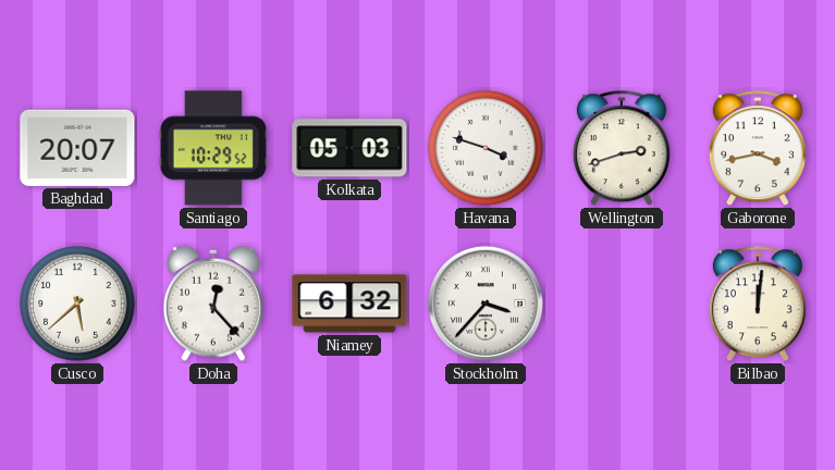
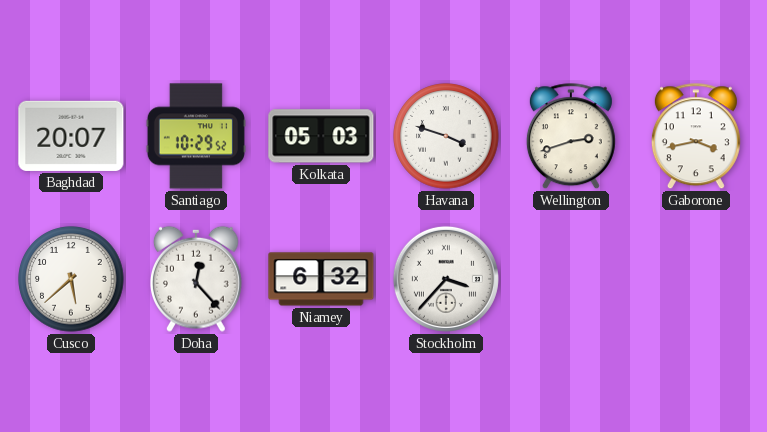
Bilbao: 12:01 -> none
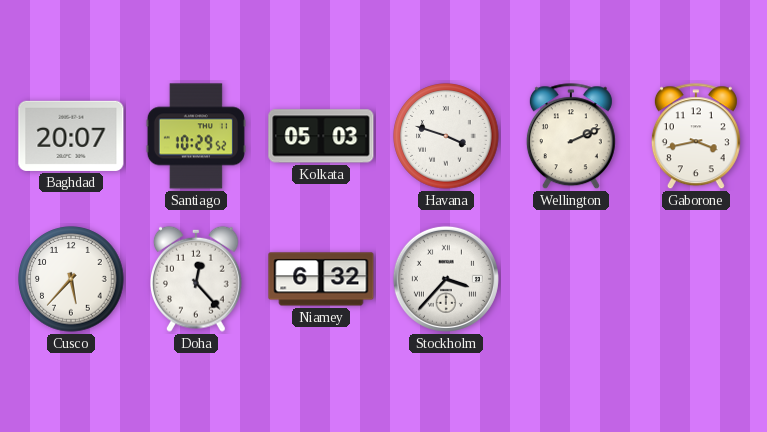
Wellington: 2:42 -> 2:11
Cusco: 5:38 -> 5:37
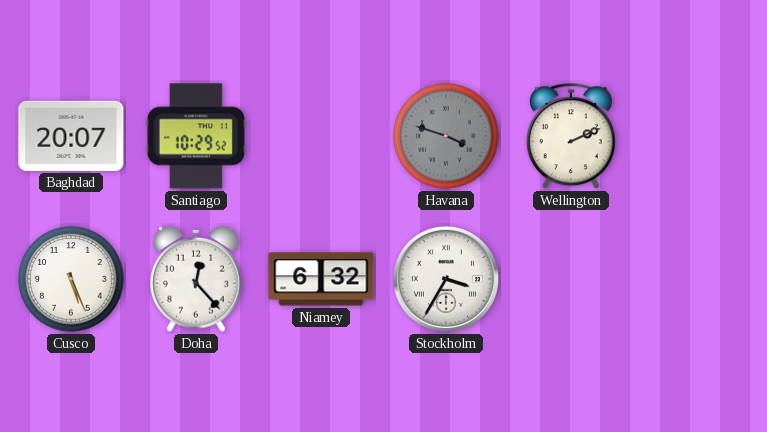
Kolkata: 05:03 -> none
Havana dial: white -> grey
Gaborone: 3:43 -> none
Cusco: 5:37 -> 5:26
Stockholm: 3:37 -> 3:35
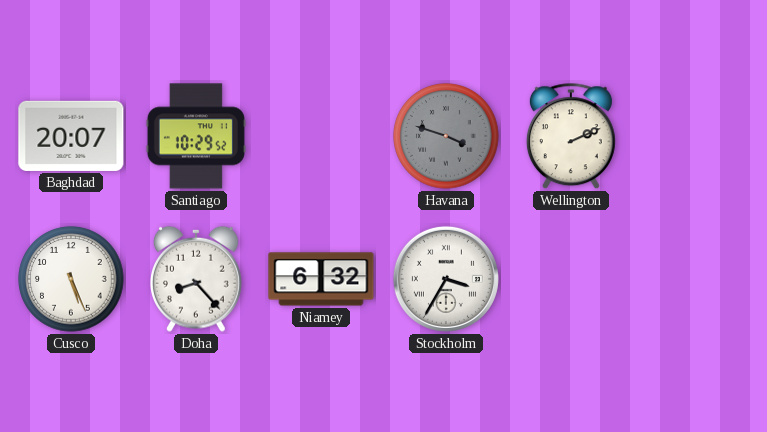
Doha: 12:23 -> 8:23
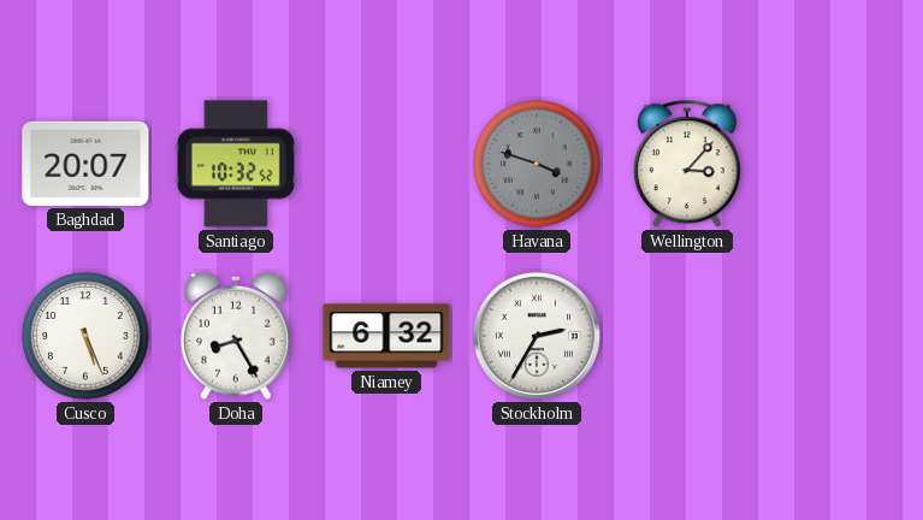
Santiago: 10:29 -> 10:32
Wellington: 2:11 -> 3:07
Doha: 8:23 -> 8:25
Stockholm: 3:35 -> 2:35
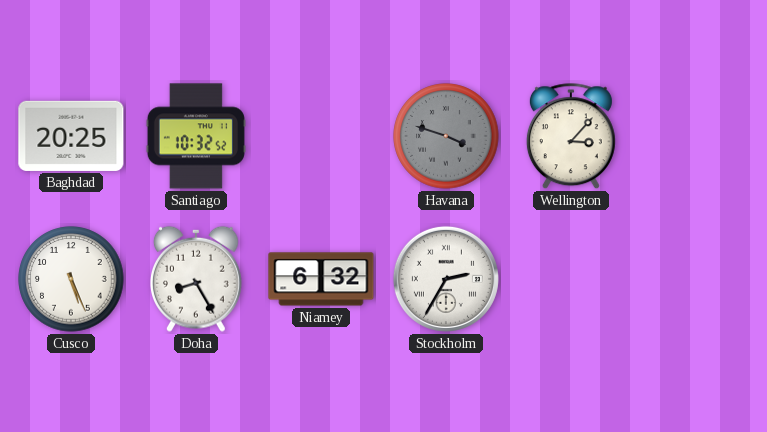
Baghdad: 20:07 -> 20:25
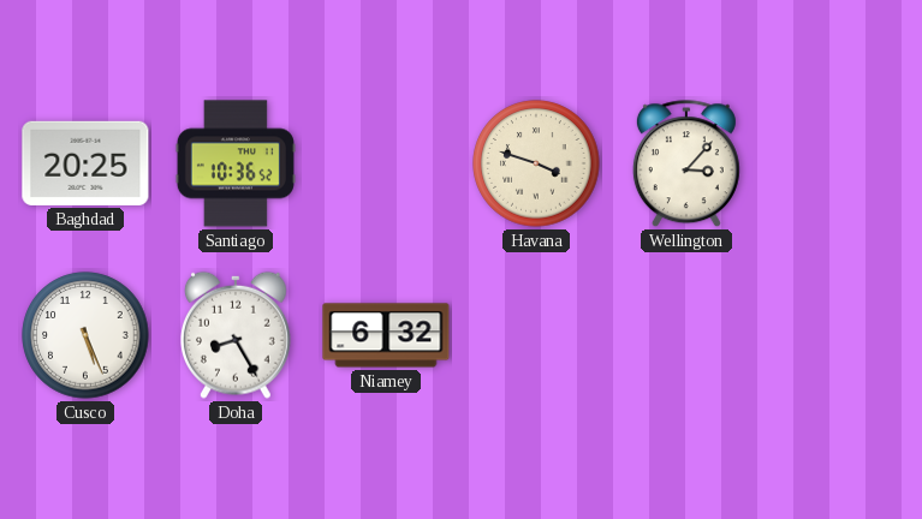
Santiago: 10:32 -> 10:36
Havana dial: grey -> cream
Stockholm: 2:35 -> none
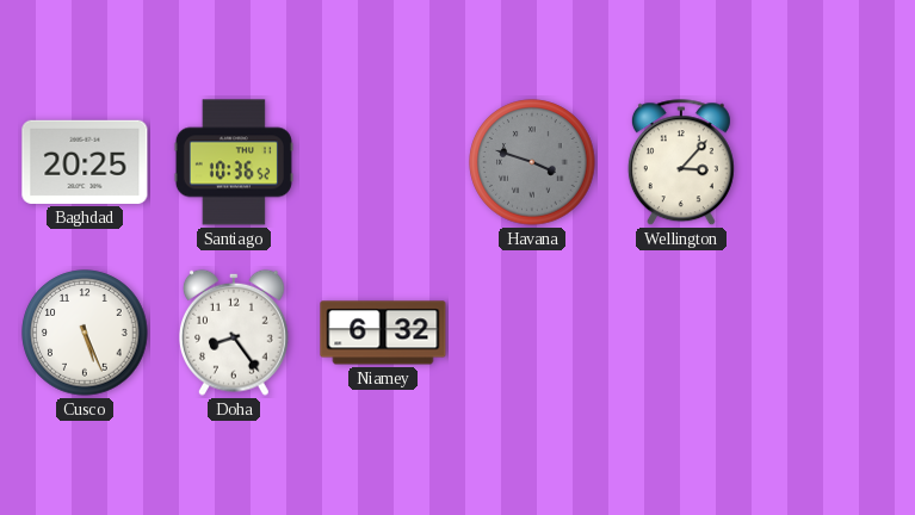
Havana dial: cream -> grey
Doha: 8:25 -> 8:24
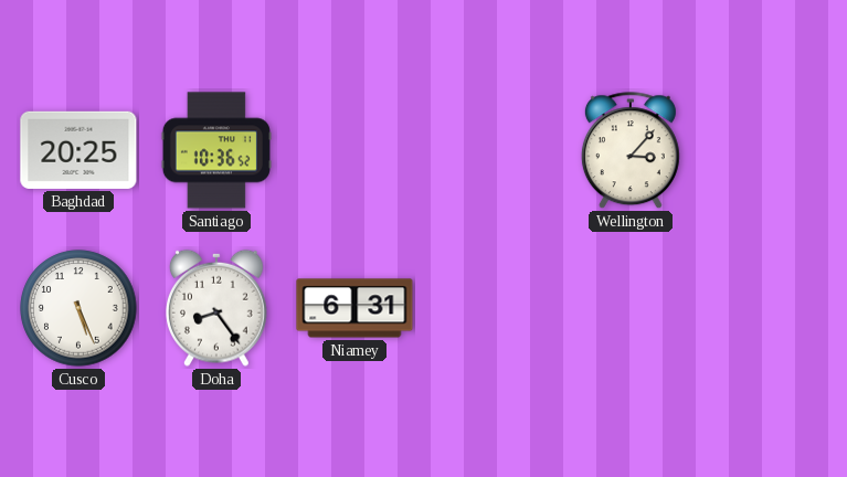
Havana: 3:48 -> none
Niamey: 6:32 -> 6:31
